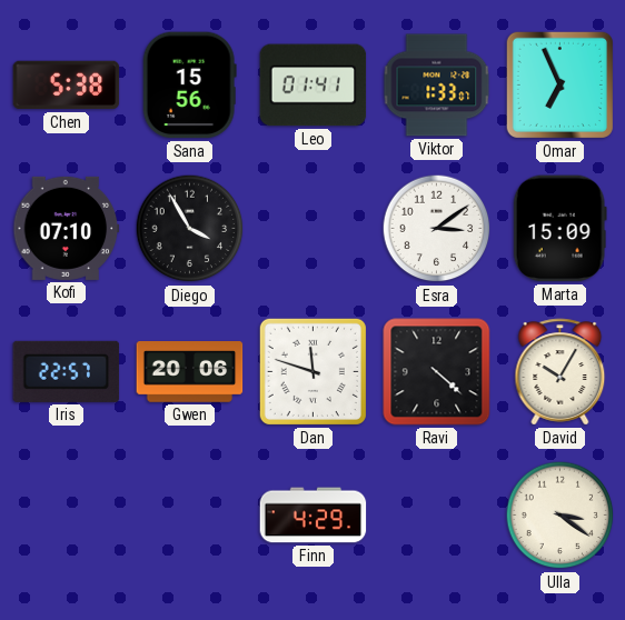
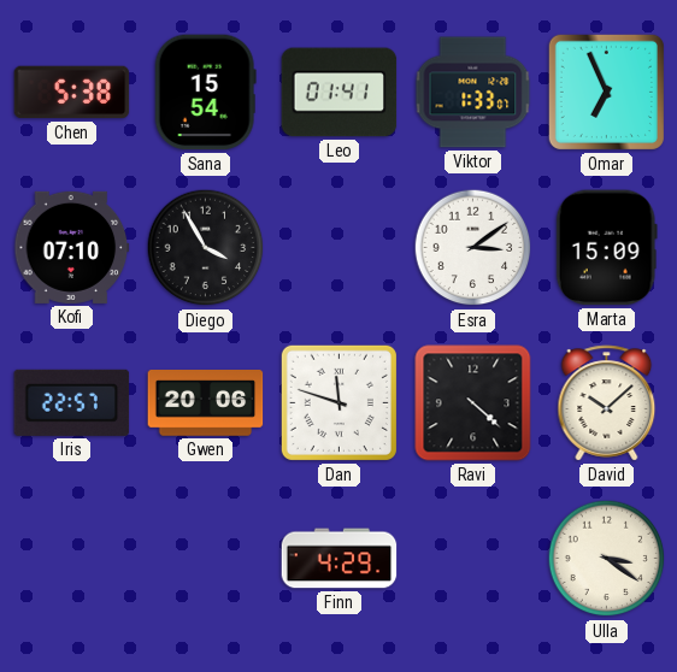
Sana: 15:56 -> 15:54
David: 10:05 -> 10:08
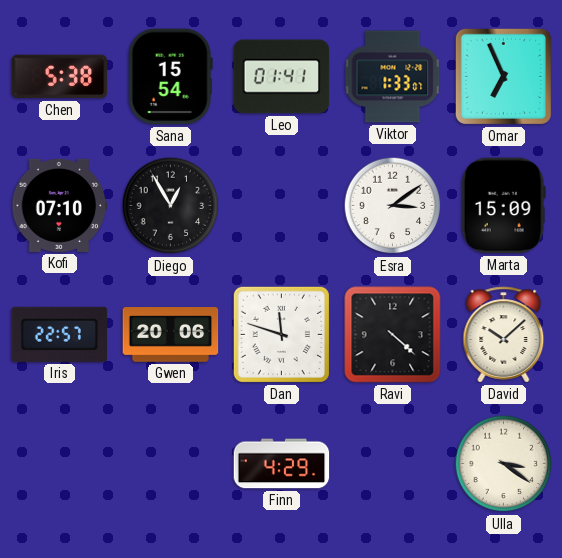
Diego: 3:55 -> 12:55
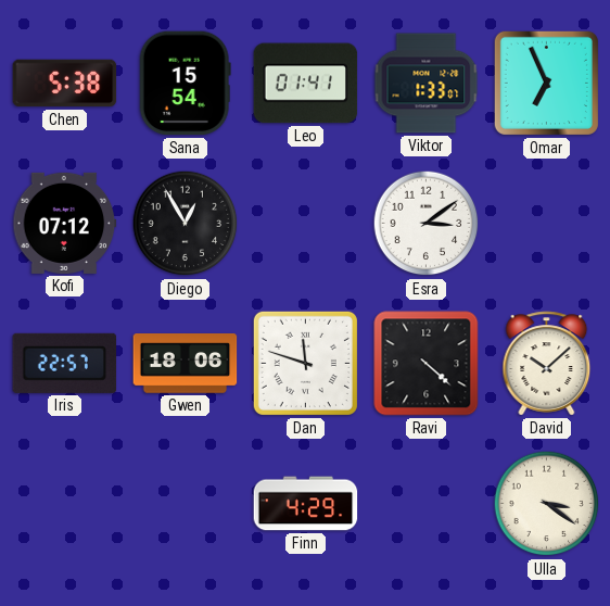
Kofi: 07:10 -> 07:12
Marta: 15:09 -> none
Gwen: 20:06 -> 18:06
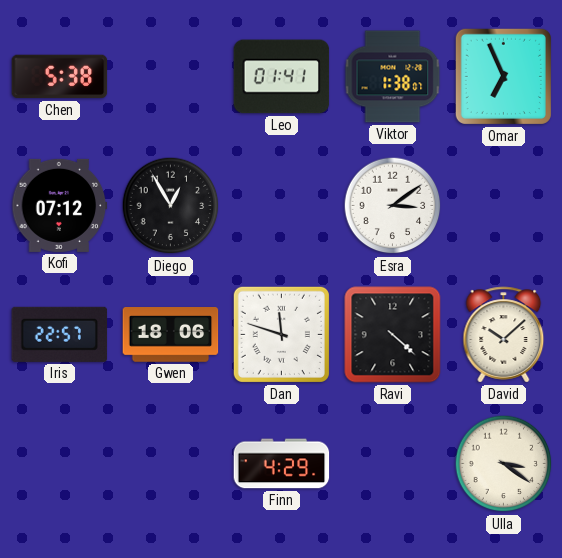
Sana: 15:54 -> none
Viktor: 1:33 -> 1:38
